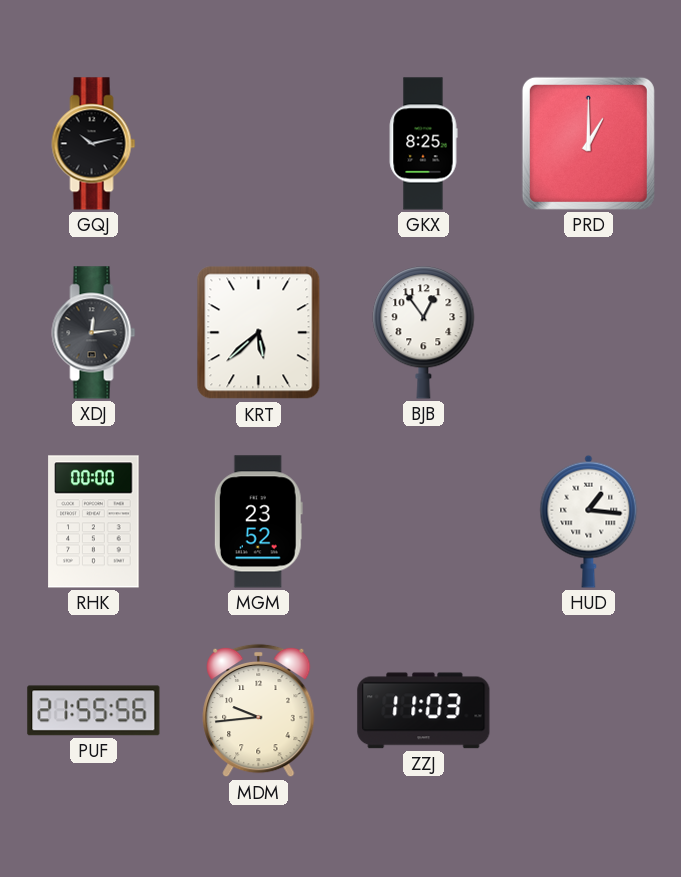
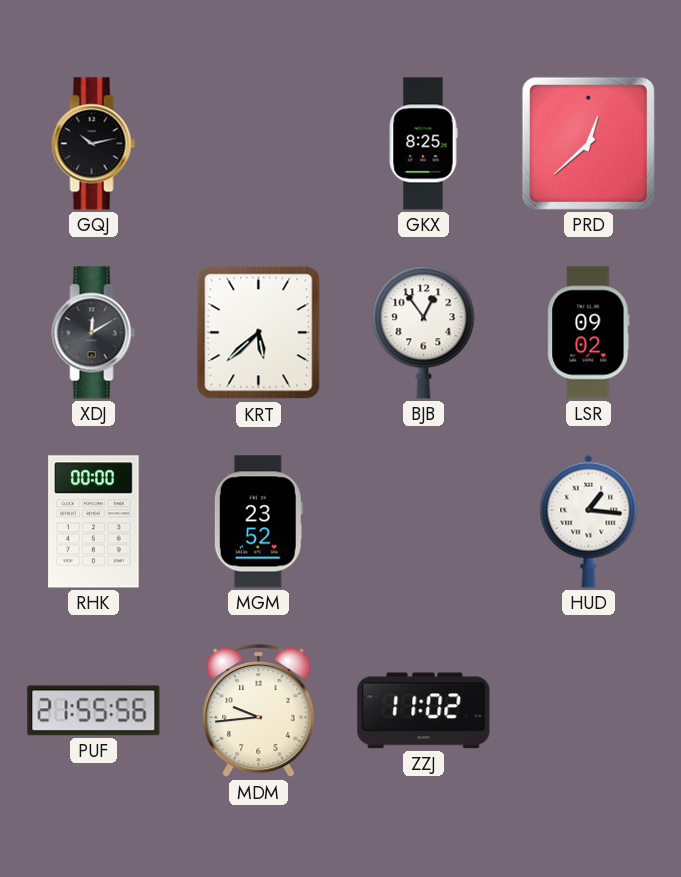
PRD: 1:00 -> 12:38
XDJ: 12:14 -> 12:10
LSR: none -> 09:02
ZZJ: 11:03 -> 11:02
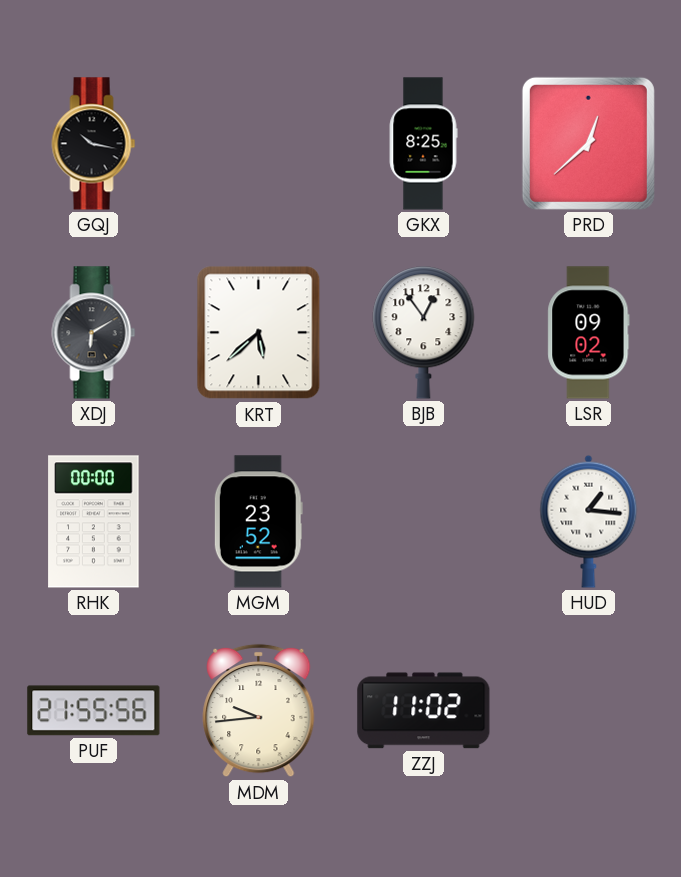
GQJ: 10:13 -> 10:17
XDJ: 12:10 -> 6:10
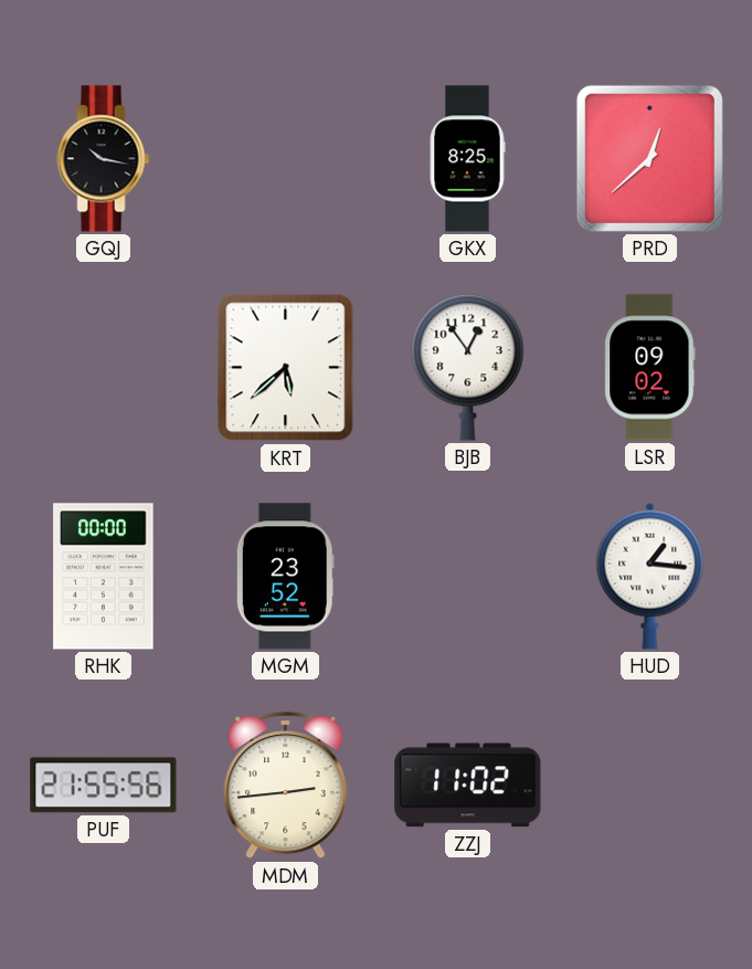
XDJ: 6:10 -> none
MDM: 9:44 -> 2:44
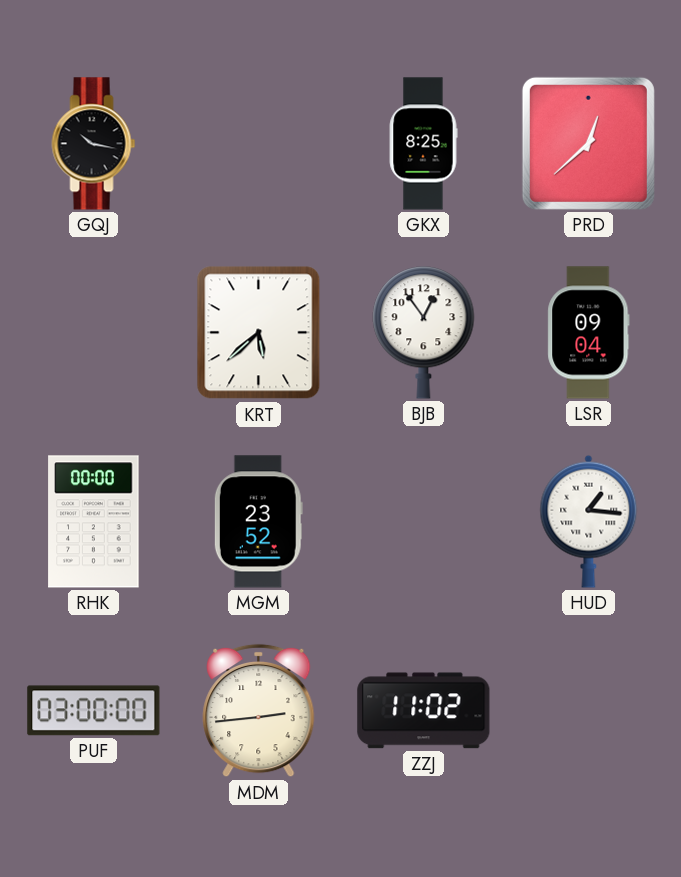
LSR: 09:02 -> 09:04
PUF: 21:55 -> 03:00
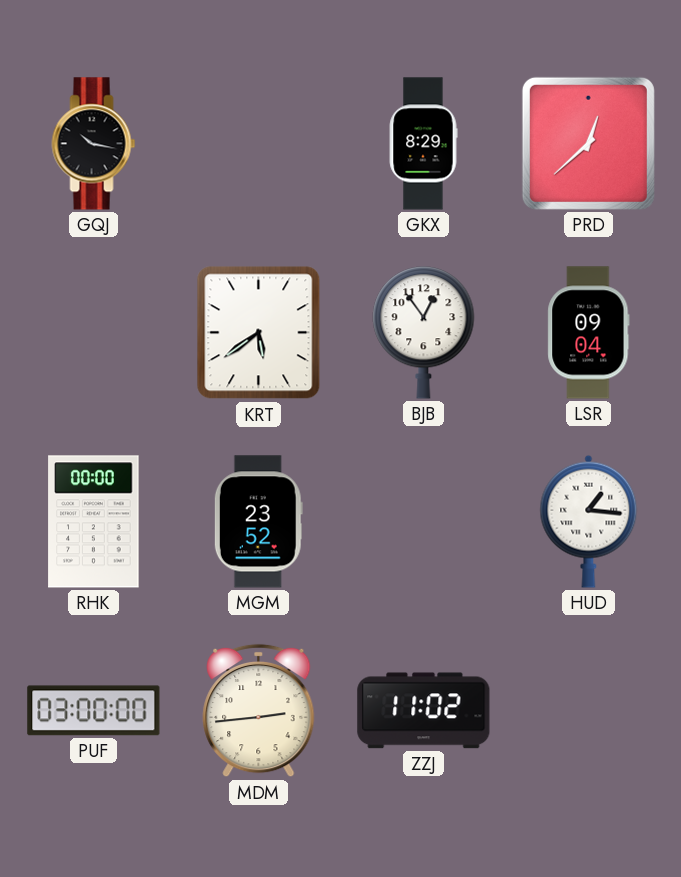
GKX: 8:25 -> 8:29
KRT: 5:38 -> 5:39
